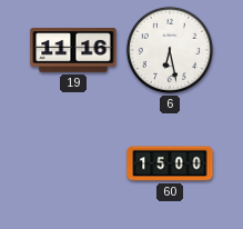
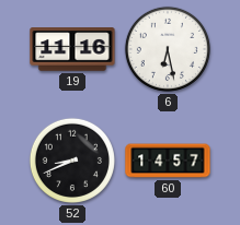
52: none -> 8:41
60: 15:00 -> 14:57
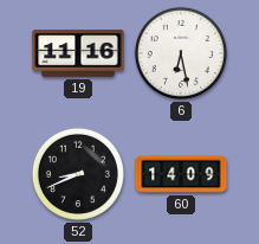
60: 14:57 -> 14:09
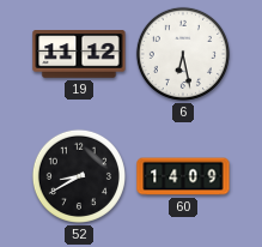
19: 11:16 -> 11:12
52: 8:41 -> 8:40
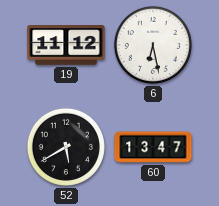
52: 8:40 -> 5:40
60: 14:09 -> 13:47
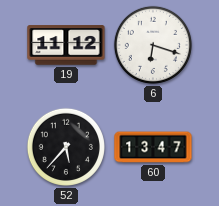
6: 6:28 -> 6:18
52: 5:40 -> 5:37
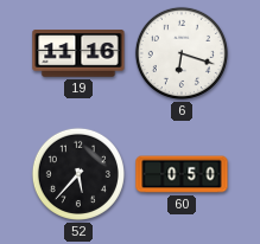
19: 11:12 -> 11:16
60: 13:47 -> 0:50
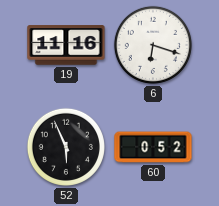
52: 5:37 -> 5:56
60: 0:50 -> 0:52
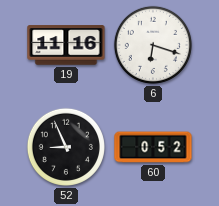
52: 5:56 -> 8:56
